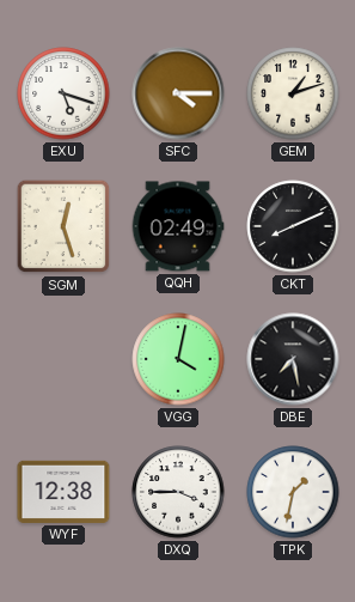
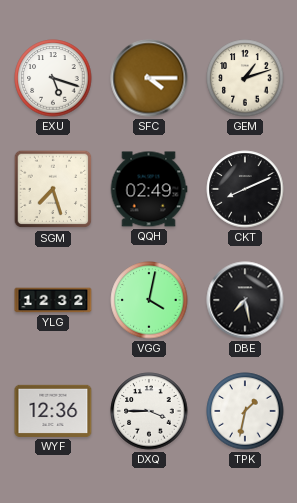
SGM: 12:27 -> 7:27
YLG: none -> 12:32
WYF: 12:38 -> 12:36
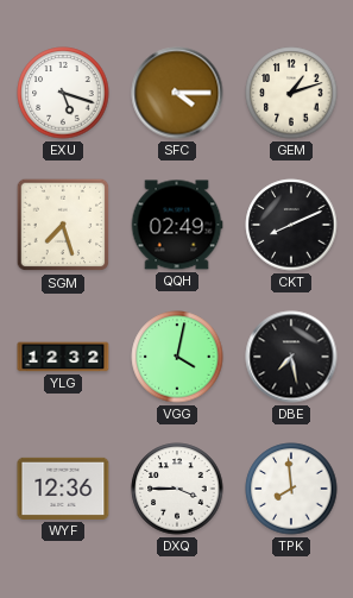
TPK: 1:32 -> 7:59
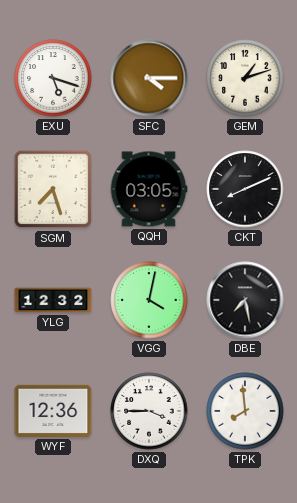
QQH: 02:49 -> 03:05
